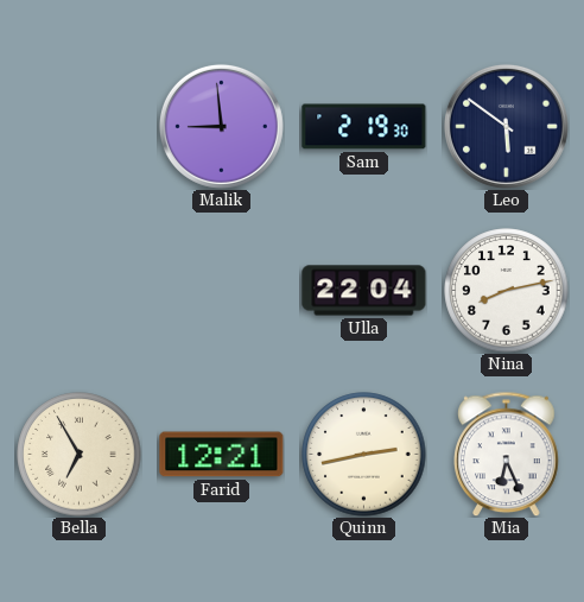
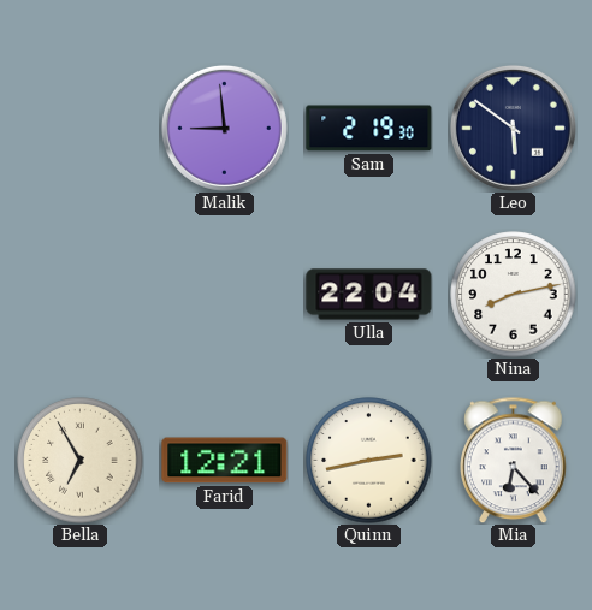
Mia: 6:26 -> 6:23
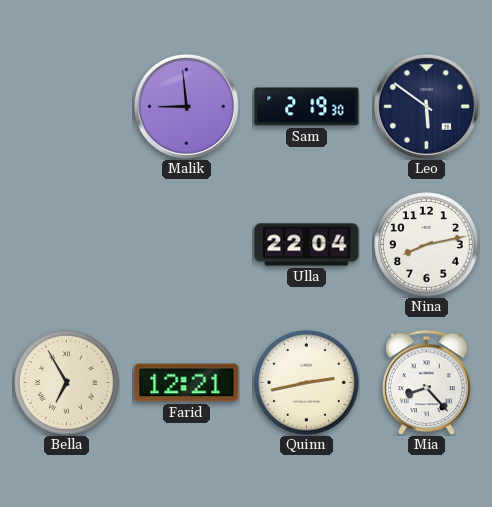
Mia: 6:23 -> 8:23
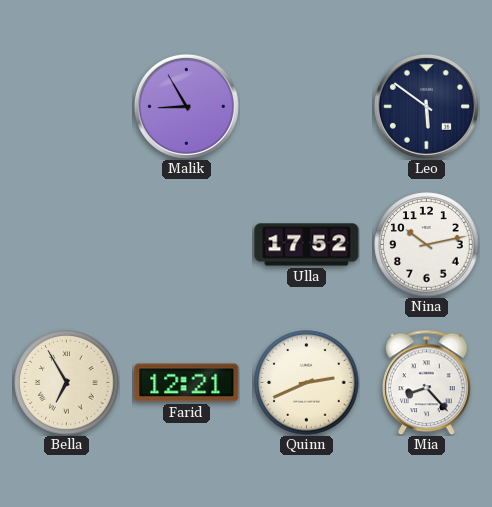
Malik: 8:59 -> 8:55
Sam: 2:19 -> none
Ulla: 22:04 -> 17:52
Nina: 8:13 -> 10:13
Quinn: 2:43 -> 2:41
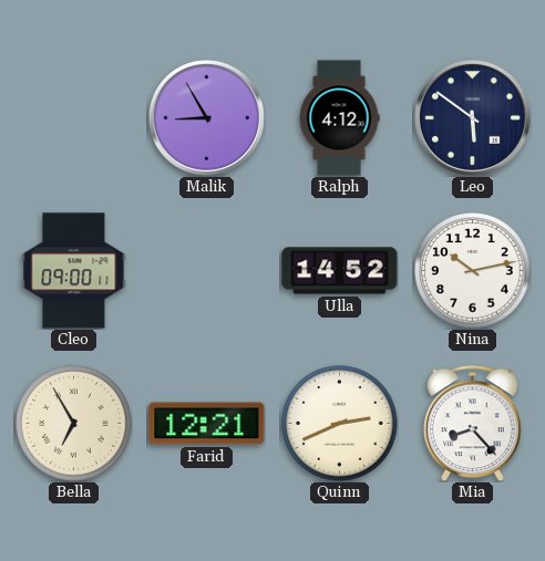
Ralph: none -> 4:12
Cleo: none -> 09:00
Ulla: 17:52 -> 14:52
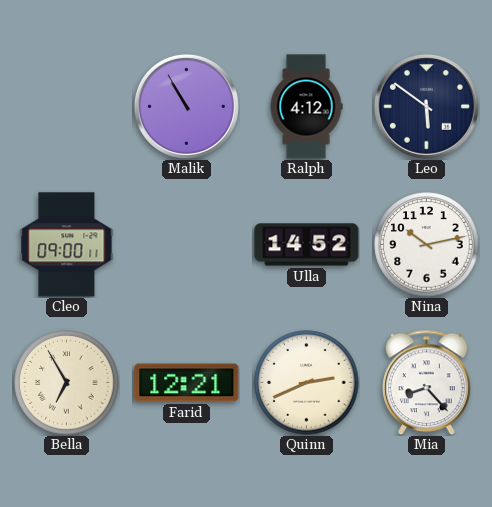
Malik: 8:55 -> 10:55
